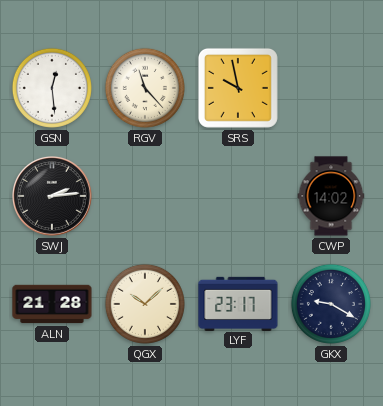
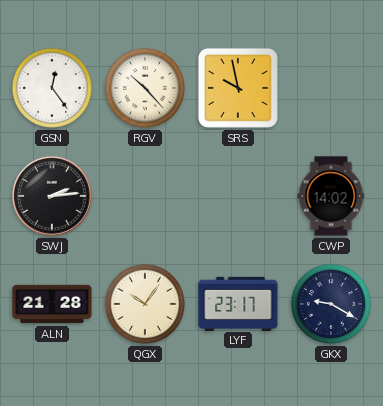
GSN: 12:29 -> 12:24
RGV: 11:23 -> 10:23
QGX: 10:08 -> 10:06
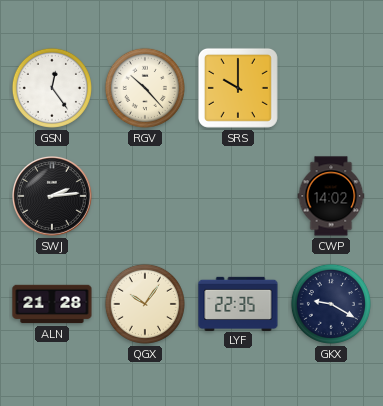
SRS: 9:58 -> 10:00
LYF: 23:17 -> 22:35
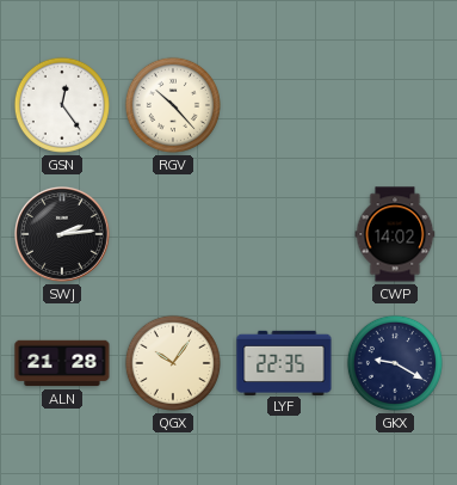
SRS: 10:00 -> none
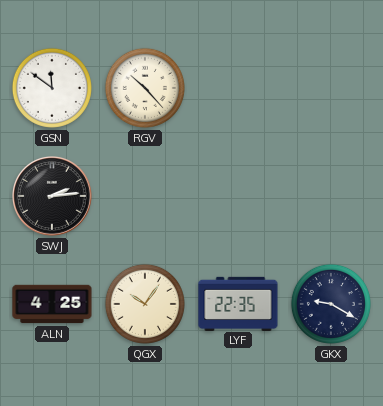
GSN: 12:24 -> 11:51
CWP: 14:02 -> none
ALN: 21:28 -> 4:25
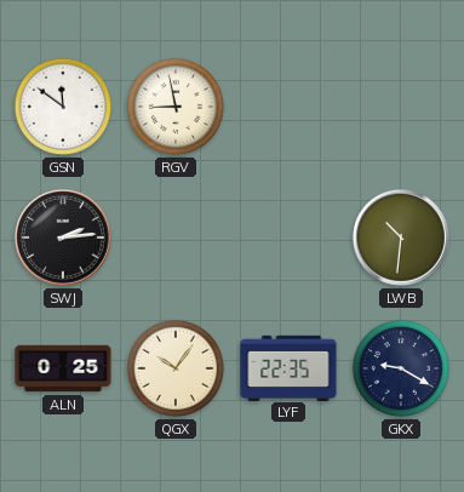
RGV: 10:23 -> 8:58
LWB: none -> 10:31
ALN: 4:25 -> 0:25
